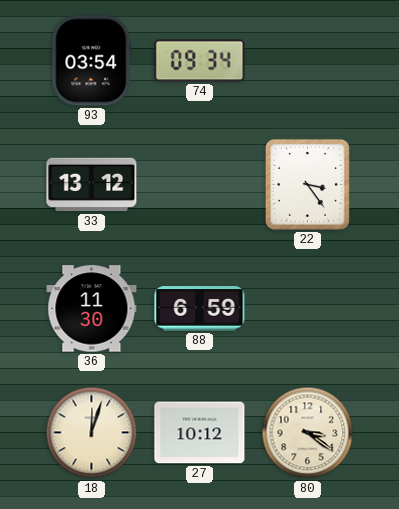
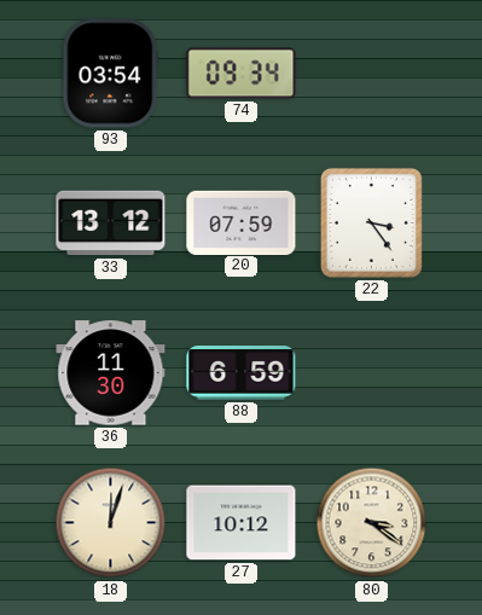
20: none -> 07:59
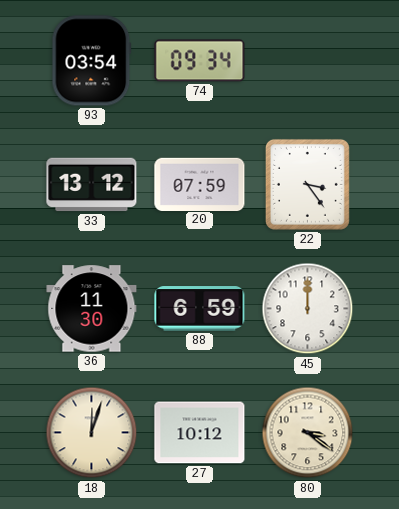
45: none -> 12:00
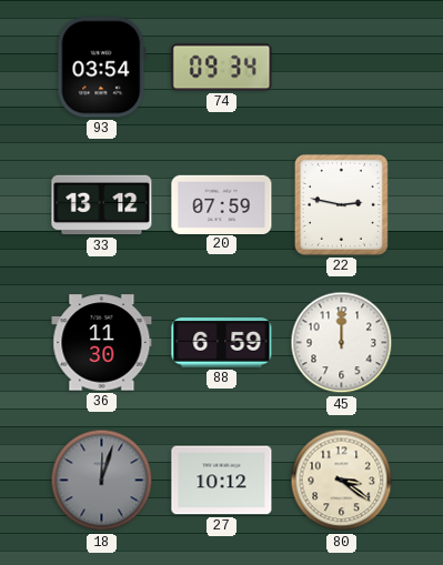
22: 3:24 -> 2:47
18 dial: cream -> grey
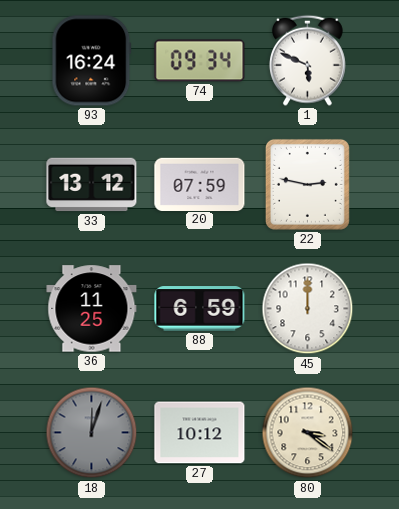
93: 03:54 -> 16:24
1: none -> 5:49
36: 11:30 -> 11:25
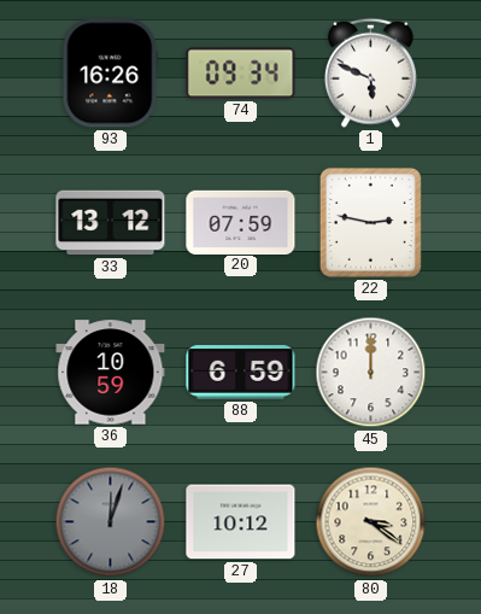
93: 16:24 -> 16:26
36: 11:25 -> 10:59
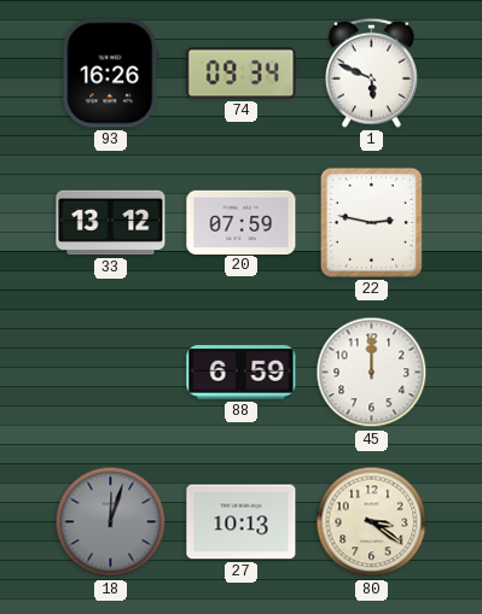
36: 10:59 -> none
27: 10:12 -> 10:13
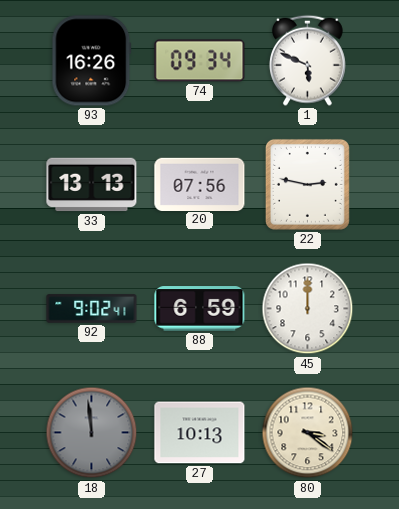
33: 13:12 -> 13:13
20: 07:59 -> 07:56
92: none -> 9:02
18: 12:03 -> 11:59
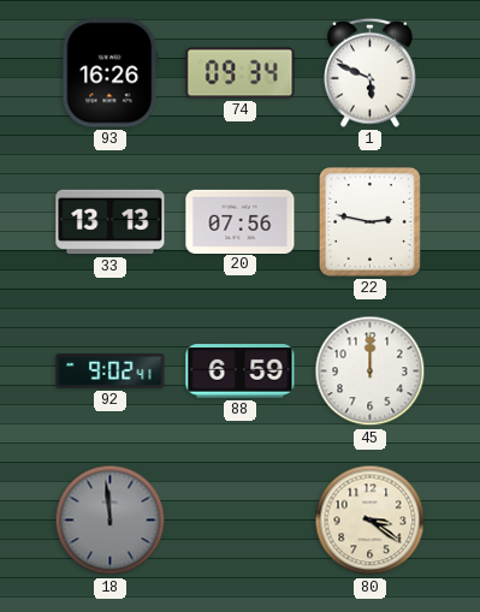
27: 10:13 -> none
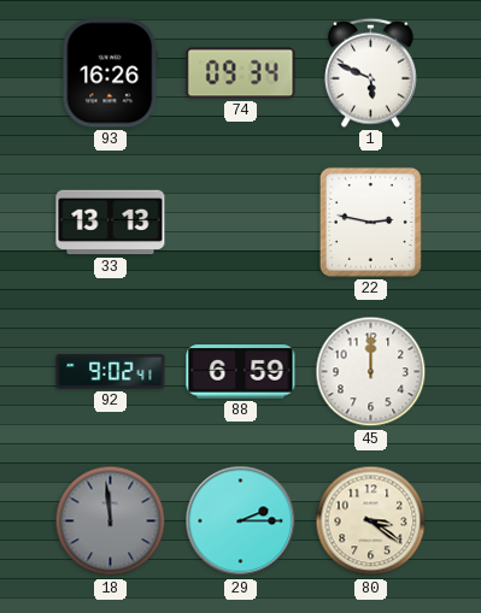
20: 07:56 -> none
29: none -> 2:15
